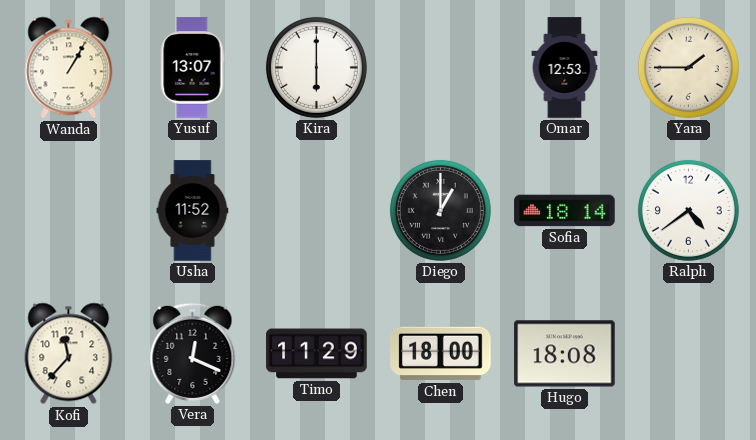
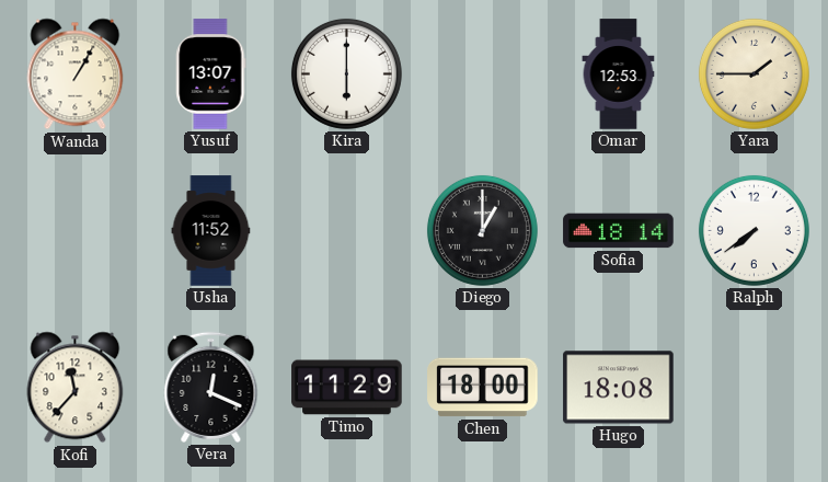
Ralph: 4:39 -> 7:39
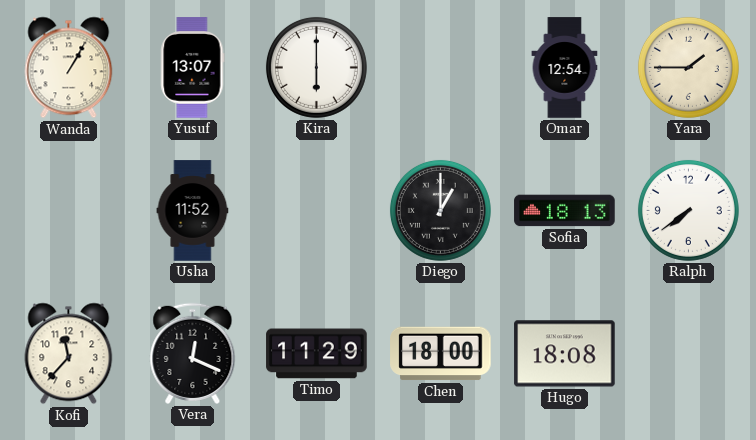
Omar: 12:53 -> 12:54
Sofia: 18:14 -> 18:13
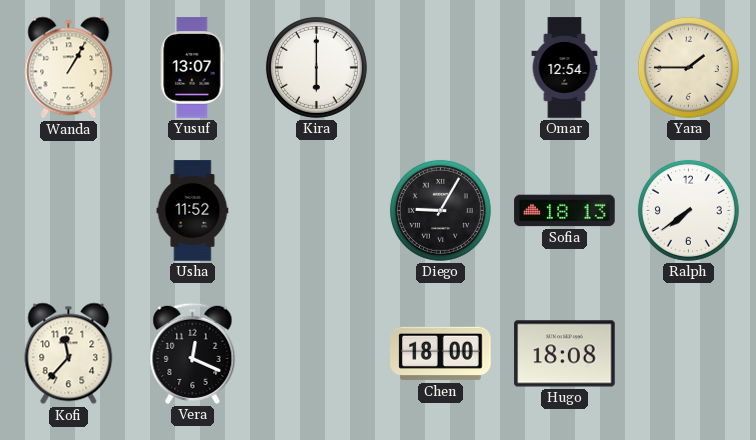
Diego: 1:00 -> 9:05
Timo: 11:29 -> none
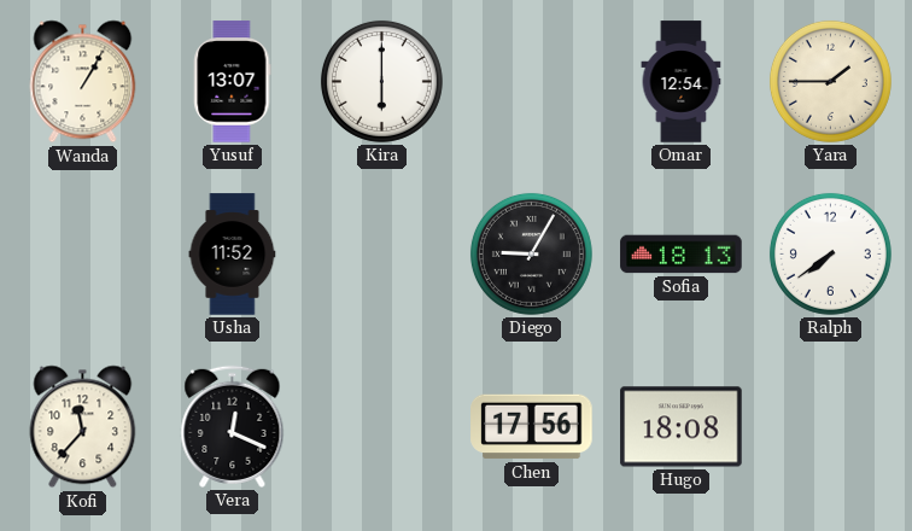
Chen: 18:00 -> 17:56
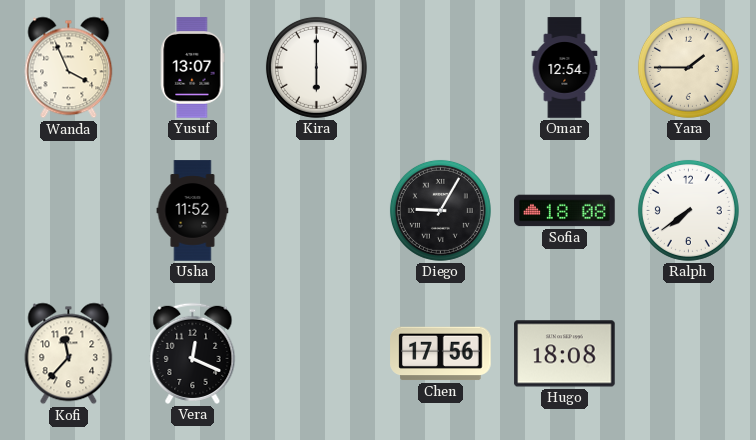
Wanda: 1:05 -> 3:56
Sofia: 18:13 -> 18:08
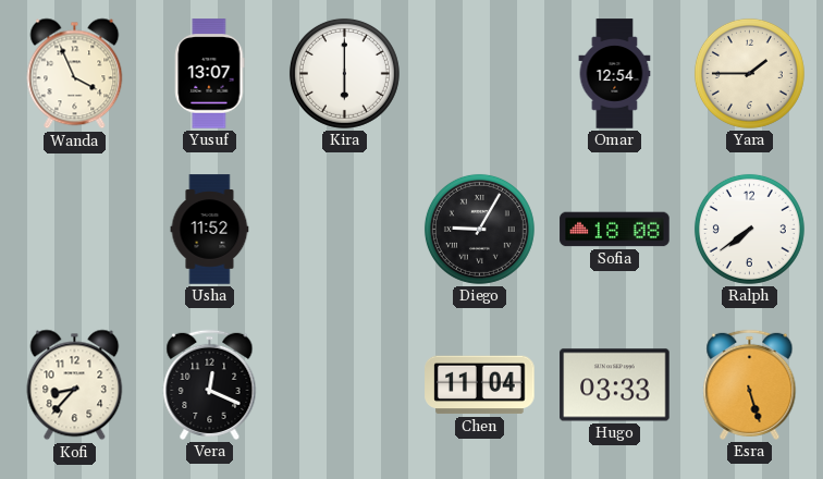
Kofi: 11:37 -> 8:37
Chen: 17:56 -> 11:04
Hugo: 18:08 -> 03:33
Esra: none -> 5:27
